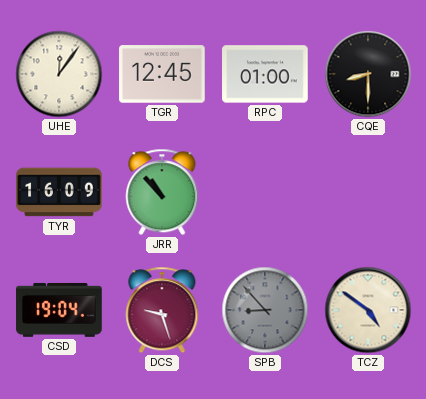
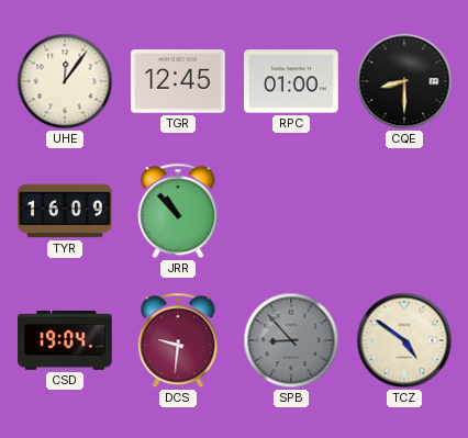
DCS: 9:27 -> 9:31
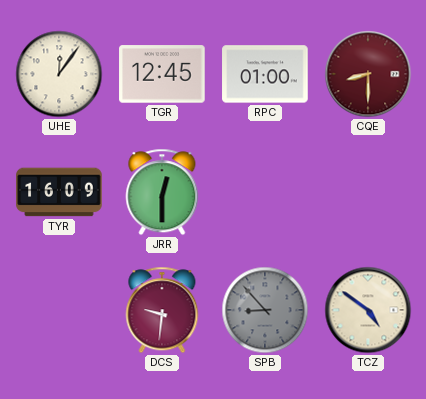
CQE dial: black -> burgundy
JRR: 10:53 -> 12:30
CSD: 19:04 -> none
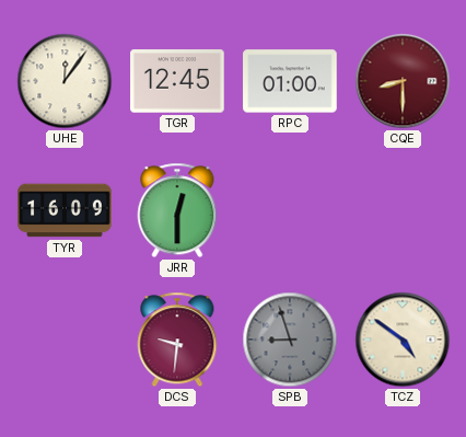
SPB: 8:53 -> 8:57
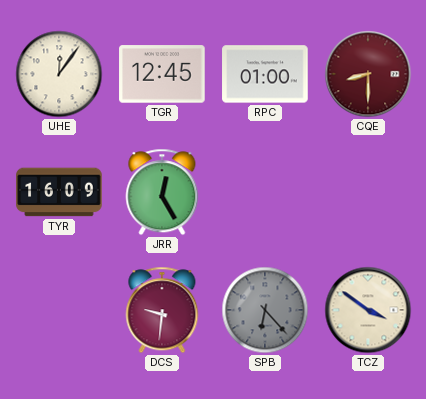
JRR: 12:30 -> 12:25
SPB: 8:57 -> 6:23
TCZ: 4:51 -> 3:51
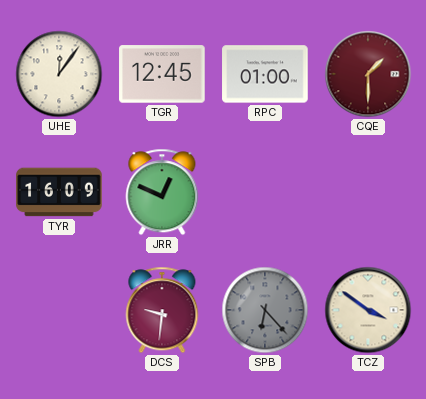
CQE: 8:30 -> 1:30
JRR: 12:25 -> 12:49
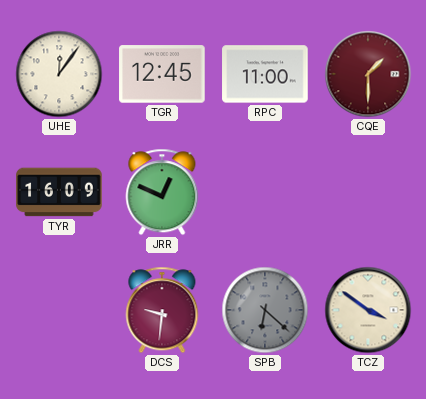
RPC: 01:00 -> 11:00
SPB: 6:23 -> 6:22
